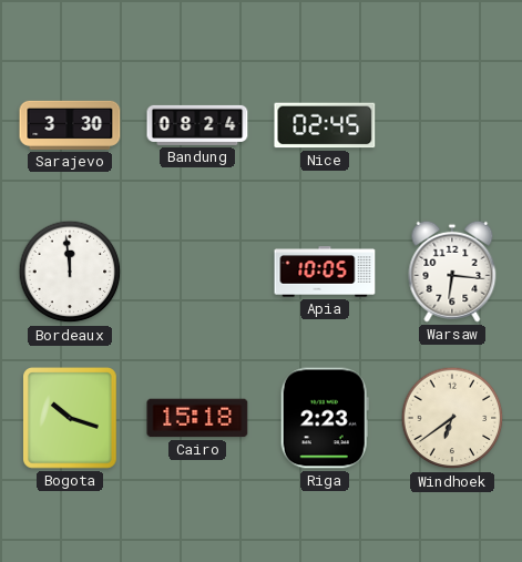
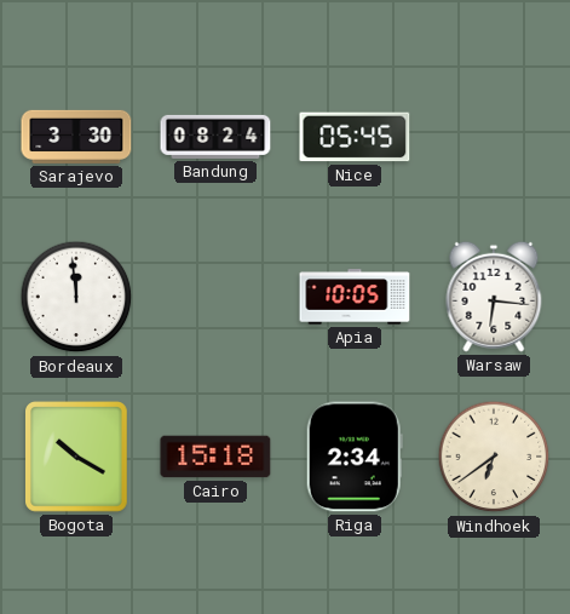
Nice: 02:45 -> 05:45
Bogota: 10:18 -> 10:20
Riga: 2:23 -> 2:34
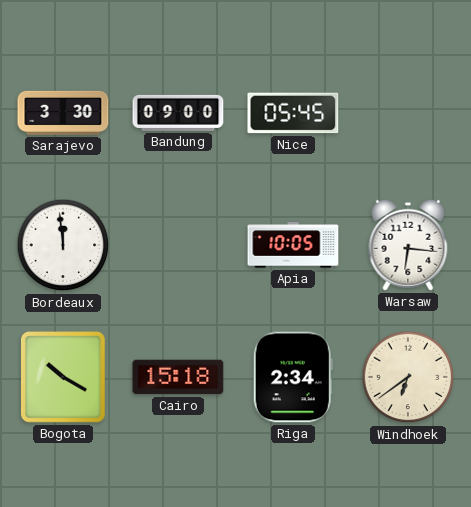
Bandung: 08:24 -> 09:00
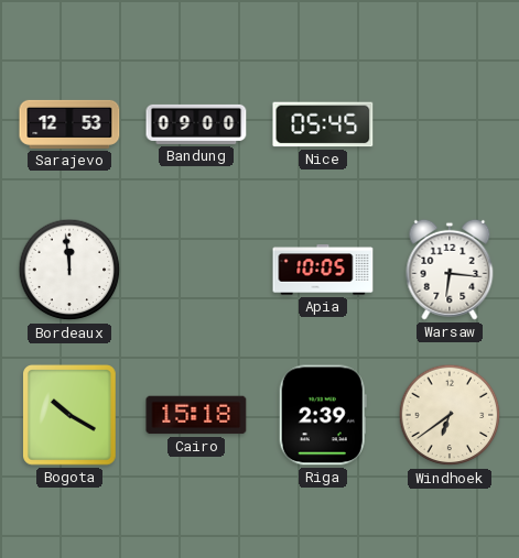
Sarajevo: 3:30 -> 12:53
Riga: 2:34 -> 2:39
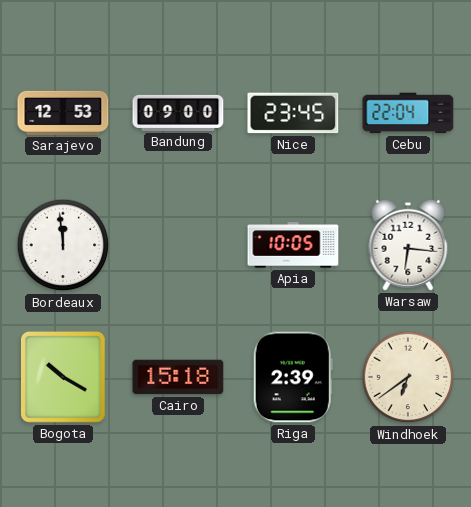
Nice: 05:45 -> 23:45
Cebu: none -> 22:04
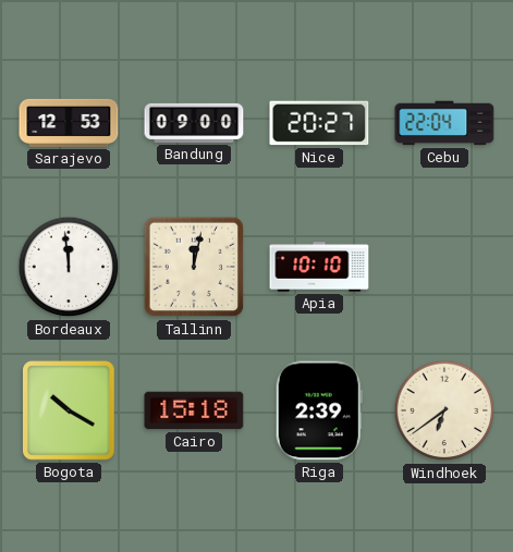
Nice: 23:45 -> 20:27
Tallinn: none -> 12:02
Apia: 10:05 -> 10:10
Warsaw: 6:16 -> none
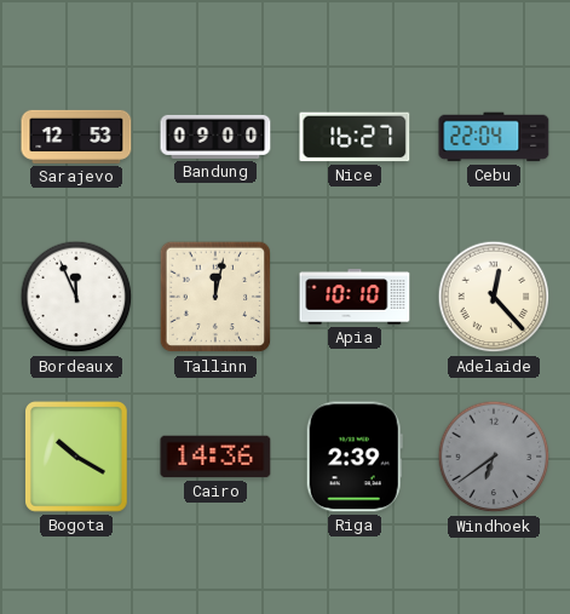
Nice: 20:27 -> 16:27
Bordeaux: 11:59 -> 11:56
Adelaide: none -> 12:23
Cairo: 15:18 -> 14:36
Windhoek dial: cream -> grey
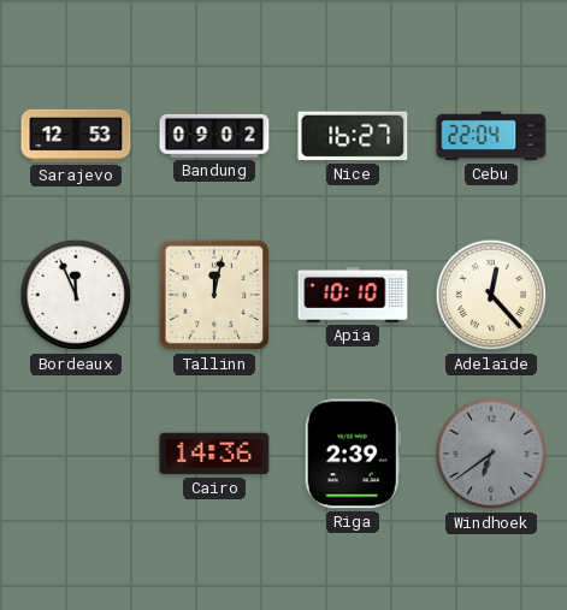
Bandung: 09:00 -> 09:02
Bogota: 10:20 -> none
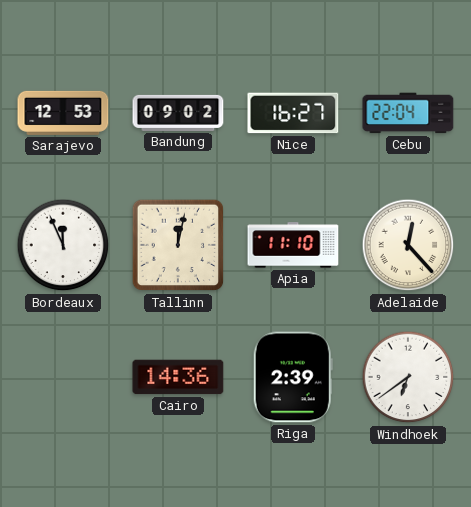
Apia: 10:10 -> 11:10
Windhoek dial: grey -> white
